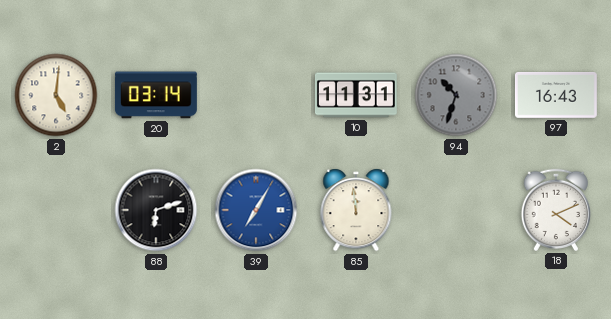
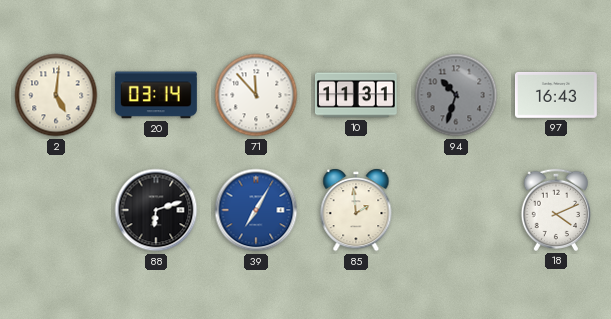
71: none -> 11:53
85: 11:59 -> 1:59
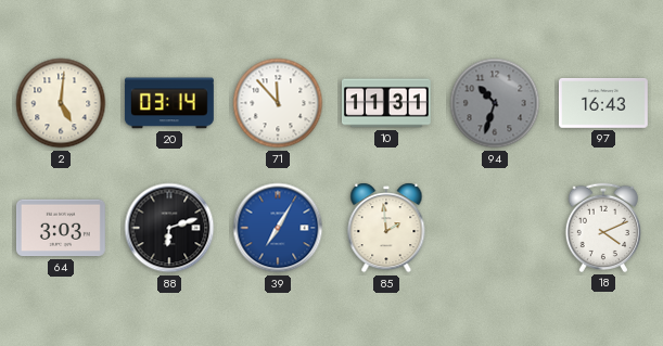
64: none -> 3:03
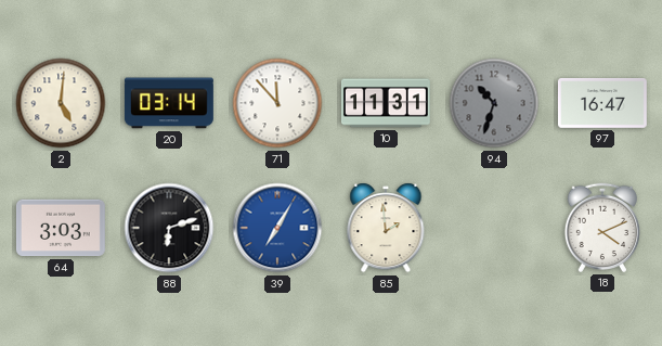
97: 16:43 -> 16:47
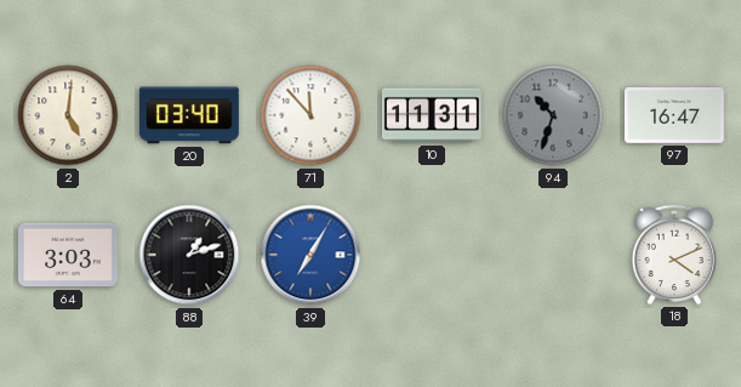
20: 03:14 -> 03:40
88: 6:12 -> 1:12
85: 1:59 -> none
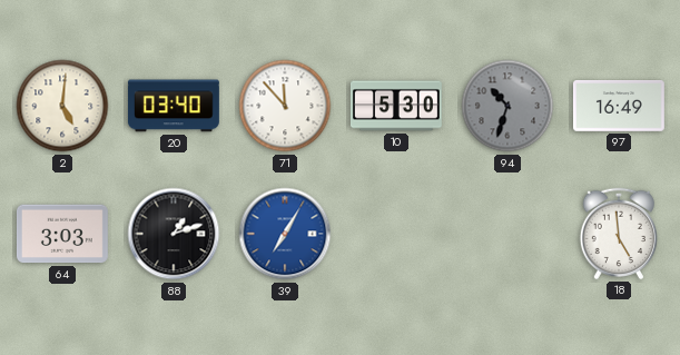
10: 11:31 -> 5:30
97: 16:47 -> 16:49
18: 4:11 -> 4:59
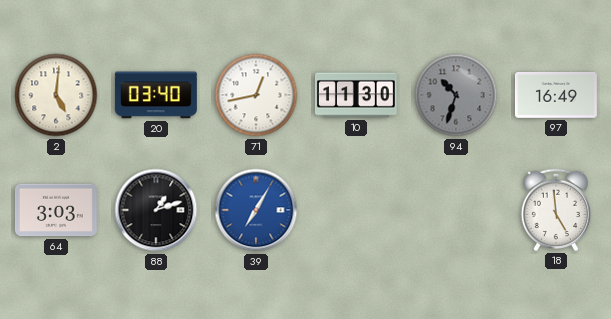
71: 11:53 -> 12:43
10: 5:30 -> 11:30
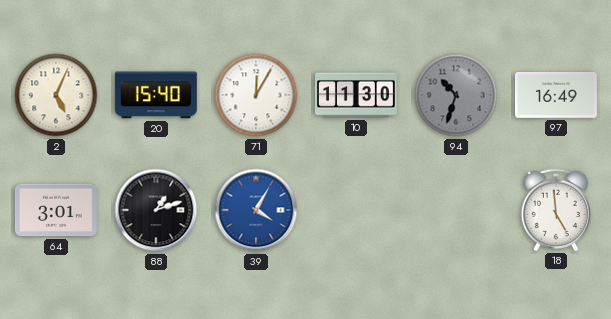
2: 5:01 -> 5:04
20: 03:40 -> 15:40
71: 12:43 -> 12:05
64: 3:03 -> 3:01
39: 7:05 -> 4:05
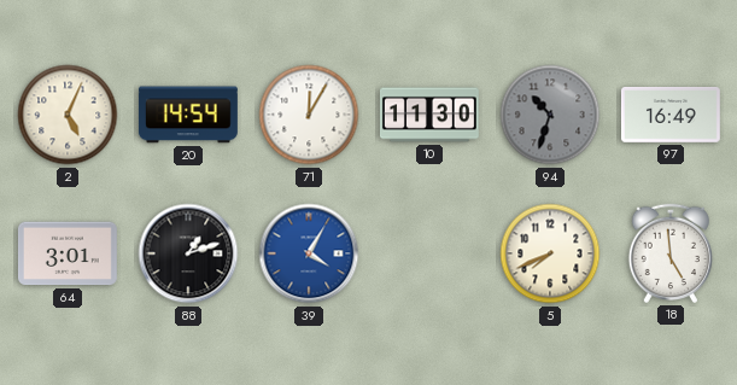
20: 15:40 -> 14:54
5: none -> 7:41
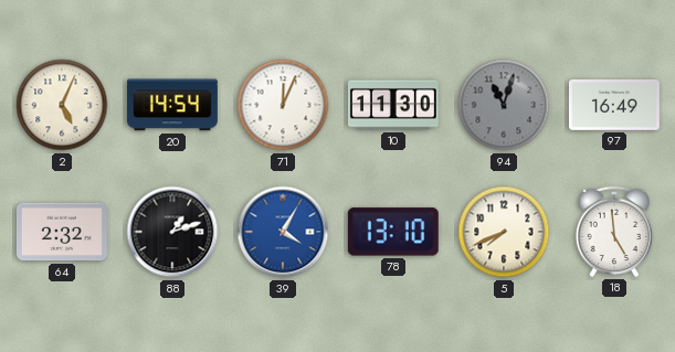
71: 12:05 -> 12:04
94: 10:33 -> 11:03
64: 3:01 -> 2:32
78: none -> 13:10
